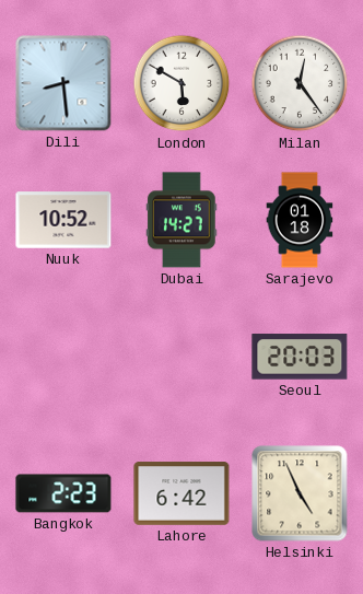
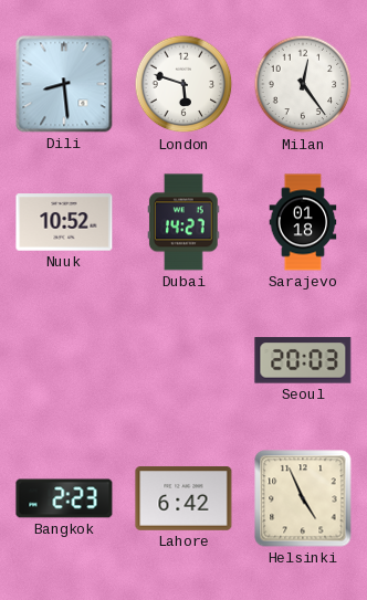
London: 5:50 -> 5:48
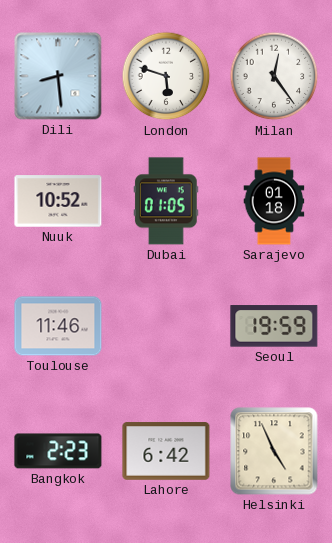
Dubai: 14:27 -> 01:05
Toulouse: none -> 11:46
Seoul: 20:03 -> 19:59
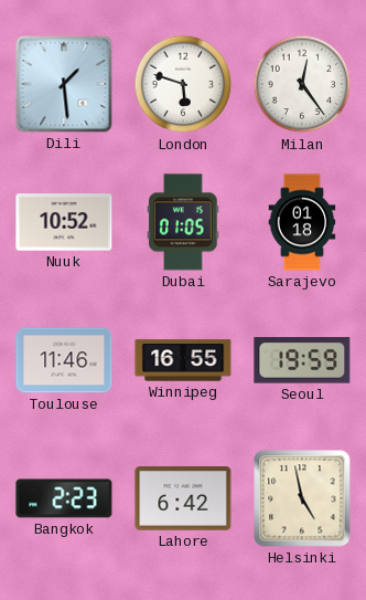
Dili: 8:29 -> 1:29
Winnipeg: none -> 16:55
Helsinki: 4:56 -> 4:58
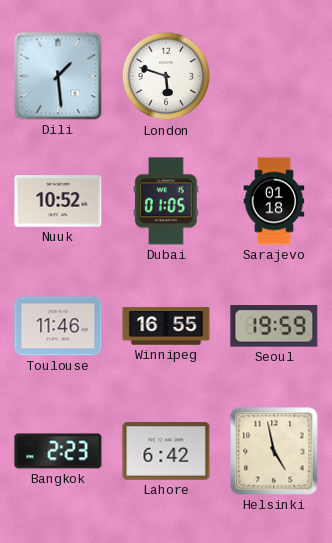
Milan: 12:24 -> none
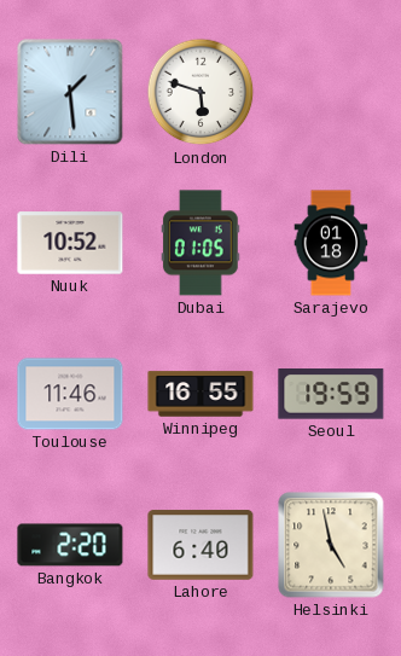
Bangkok: 2:23 -> 2:20
Lahore: 6:42 -> 6:40
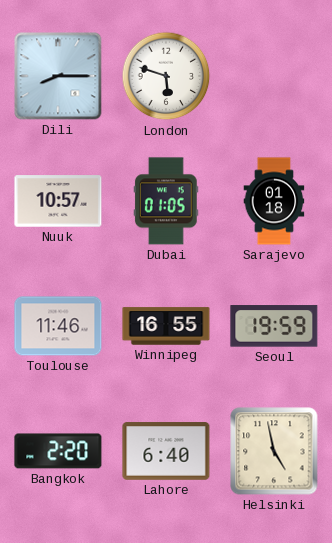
Dili: 1:29 -> 8:15
Nuuk: 10:52 -> 10:57
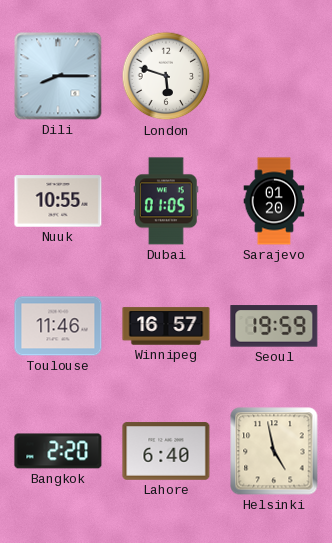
Nuuk: 10:57 -> 10:55
Sarajevo: 01:18 -> 01:20
Winnipeg: 16:55 -> 16:57
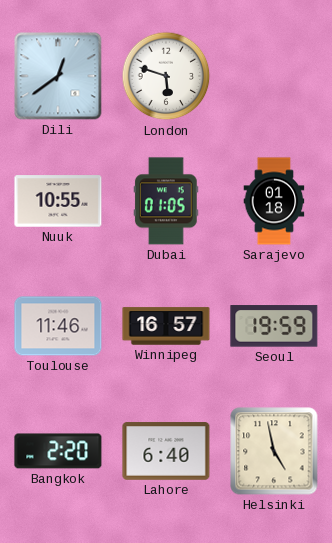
Dili: 8:15 -> 12:39
Sarajevo: 01:20 -> 01:18
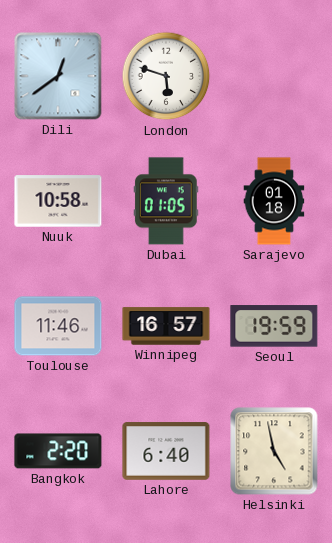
Nuuk: 10:55 -> 10:58
